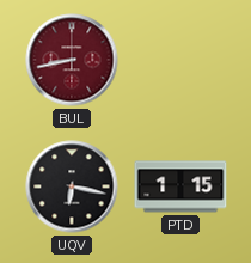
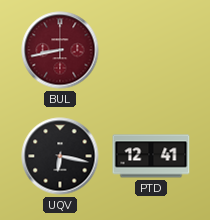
PTD: 1:15 -> 12:41
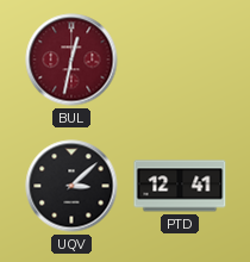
BUL: 8:43 -> 12:32
UQV: 6:17 -> 3:08
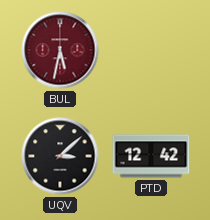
BUL: 12:32 -> 5:32
PTD: 12:41 -> 12:42
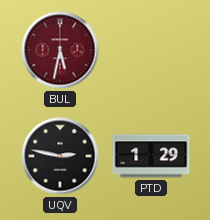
UQV: 3:08 -> 2:47
PTD: 12:42 -> 1:29
